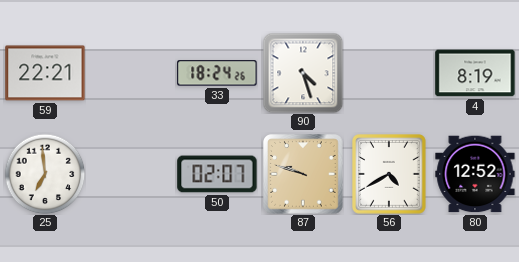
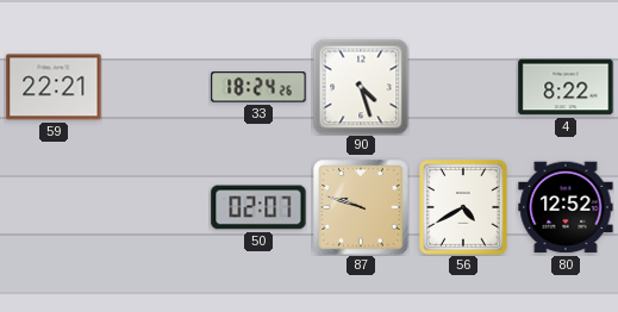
4: 8:19 -> 8:22
25: 6:59 -> none
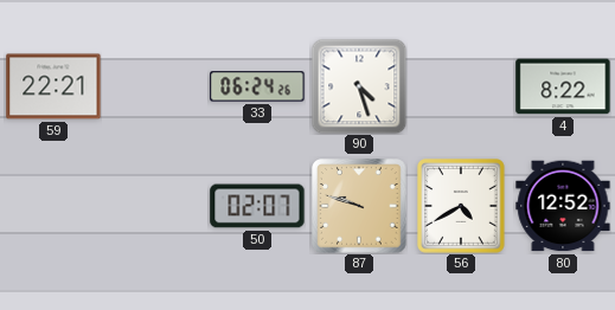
33: 18:24 -> 06:24
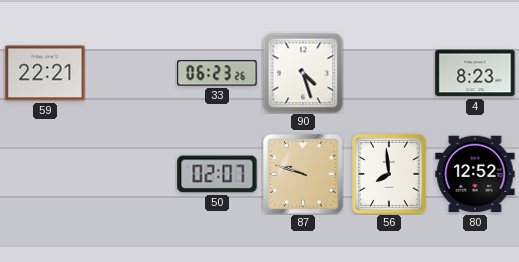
33: 06:24 -> 06:23
4: 8:22 -> 8:23
56: 4:40 -> 7:59
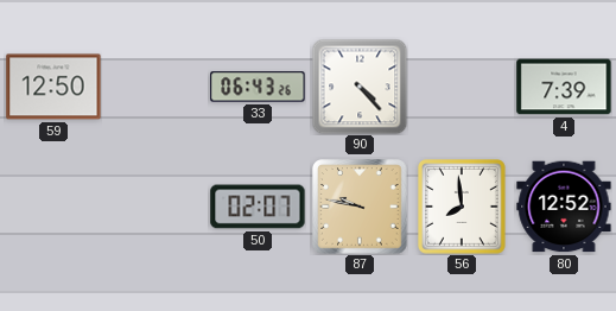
59: 22:21 -> 12:50
33: 06:23 -> 06:43
90: 4:27 -> 4:23
4: 8:23 -> 7:39
87: 9:48 -> 9:47
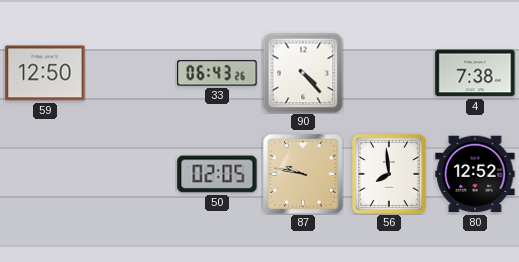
4: 7:39 -> 7:38
50: 02:07 -> 02:05
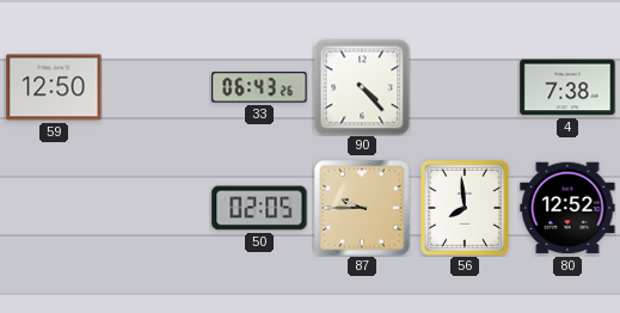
87: 9:47 -> 9:45
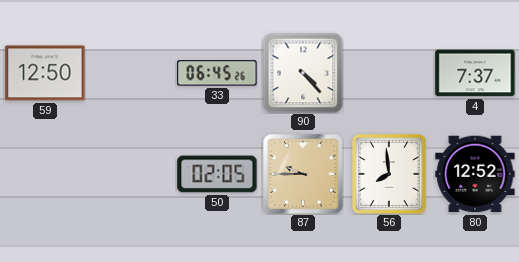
33: 06:43 -> 06:45
4: 7:38 -> 7:37
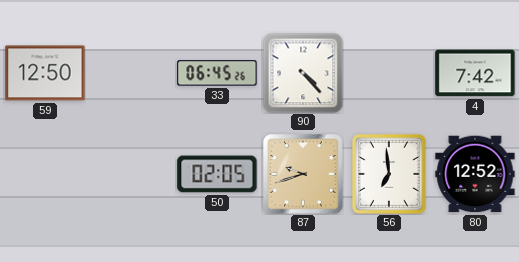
4: 7:37 -> 7:42
87: 9:45 -> 9:42
56: 7:59 -> 6:59
